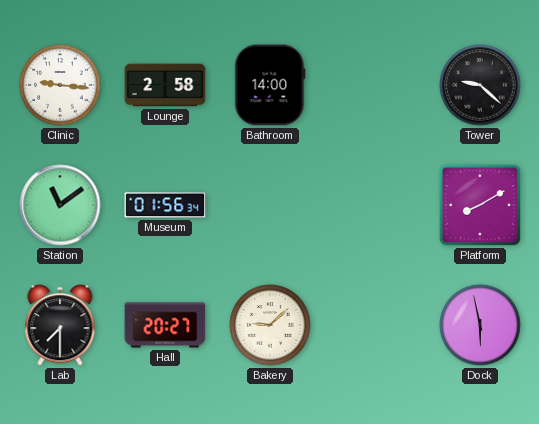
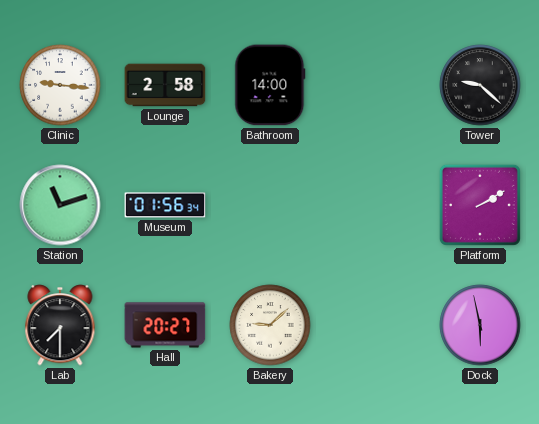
Station: 11:09 -> 11:12
Platform: 8:10 -> 2:10
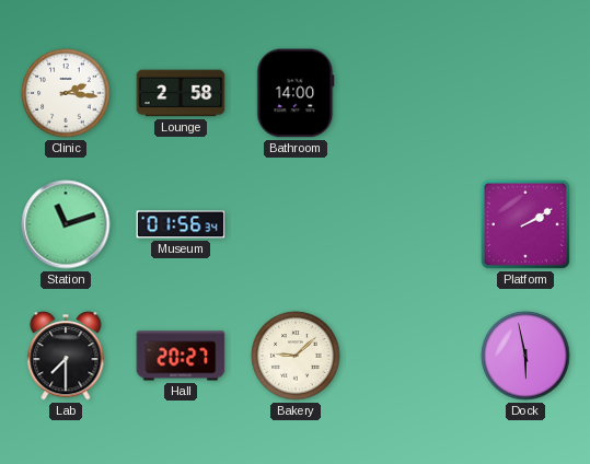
Clinic: 9:16 -> 2:16
Tower: 9:22 -> none
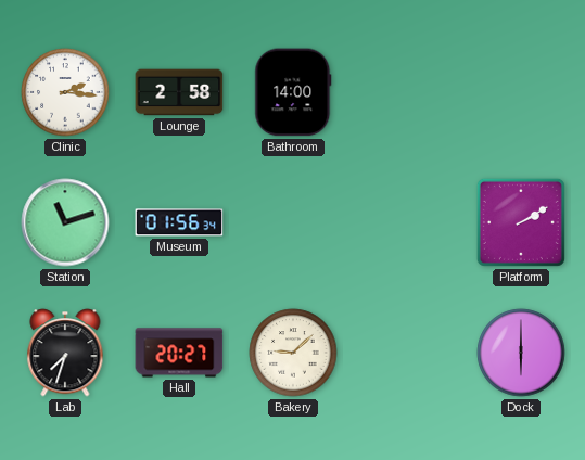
Lab: 7:30 -> 7:33
Dock: 5:58 -> 6:00
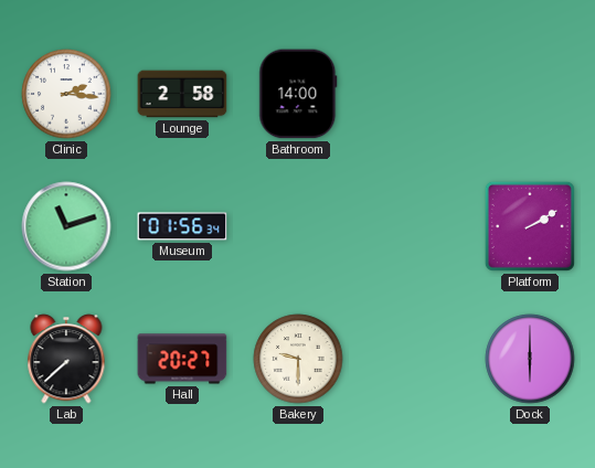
Lab: 7:33 -> 7:38
Bakery: 9:08 -> 9:30
